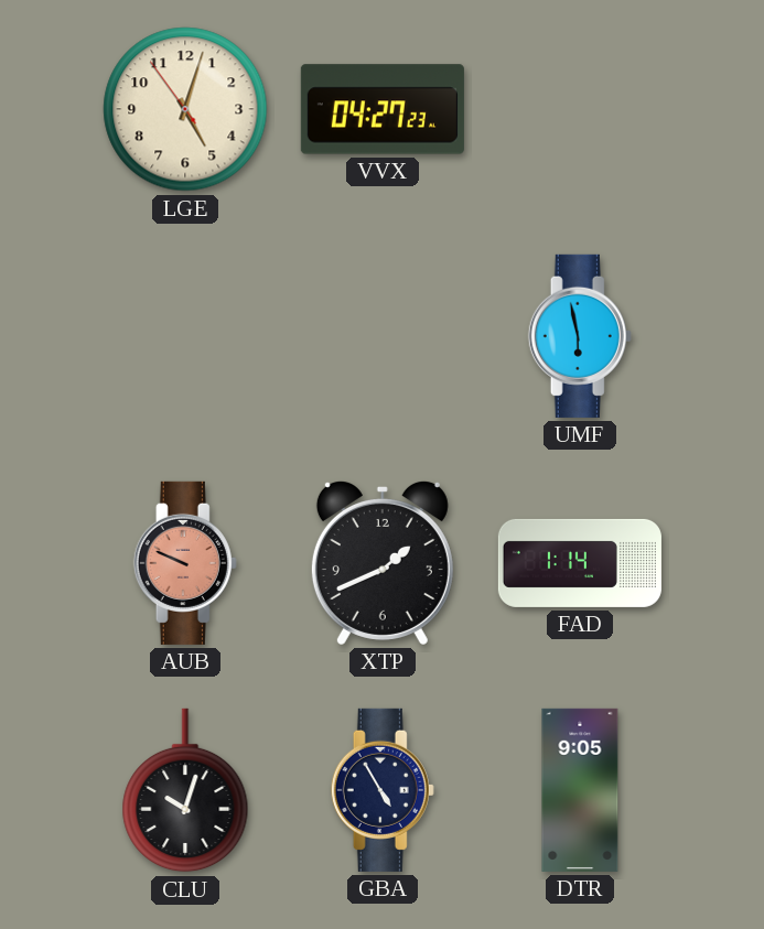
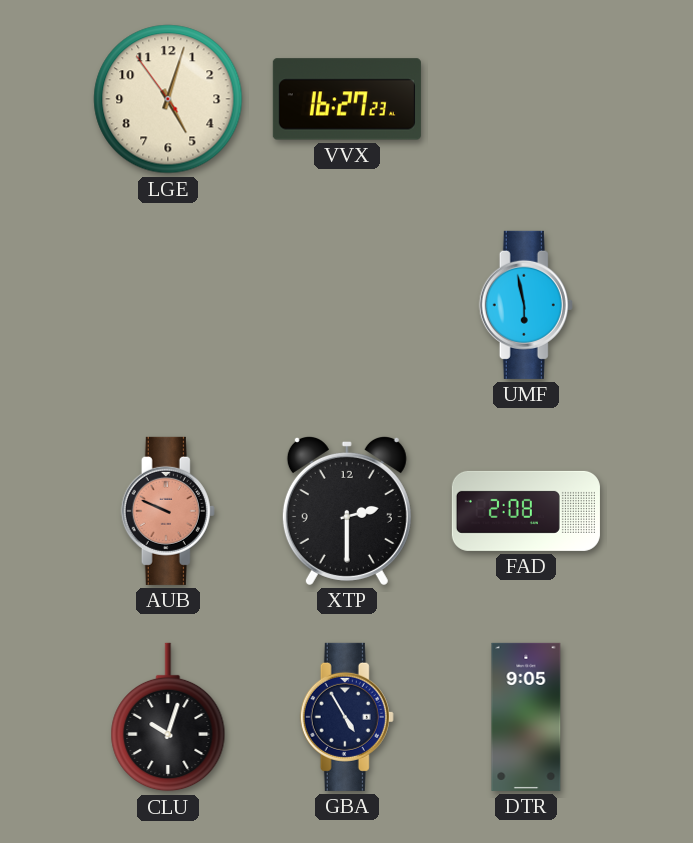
VVX: 04:27 -> 16:27
XTP: 1:41 -> 2:30
FAD: 1:14 -> 2:08
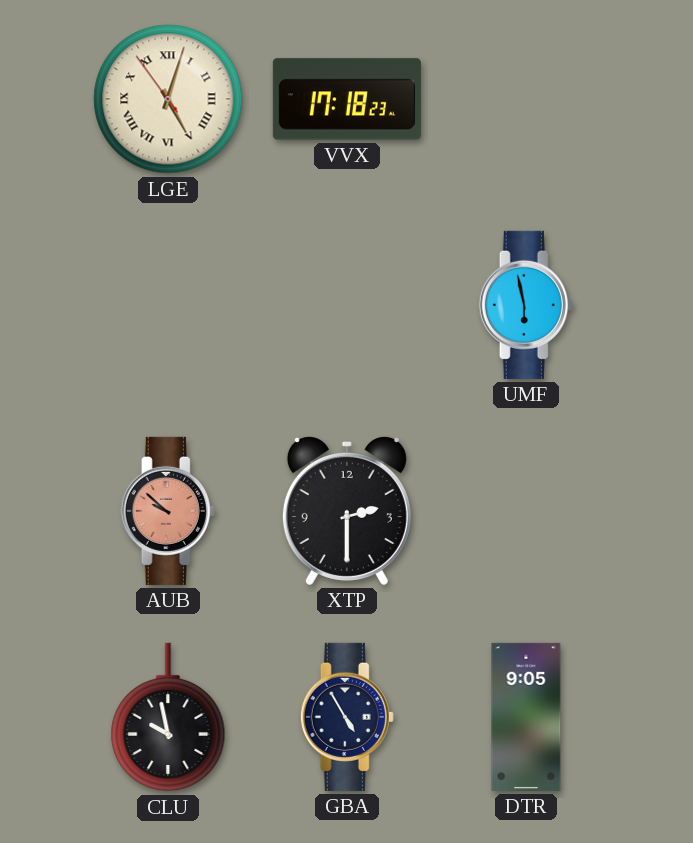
LGE numerals: Arabic -> Roman
VVX: 16:27 -> 17:18
AUB: 9:49 -> 9:52
FAD: 2:08 -> none
CLU: 10:03 -> 9:58
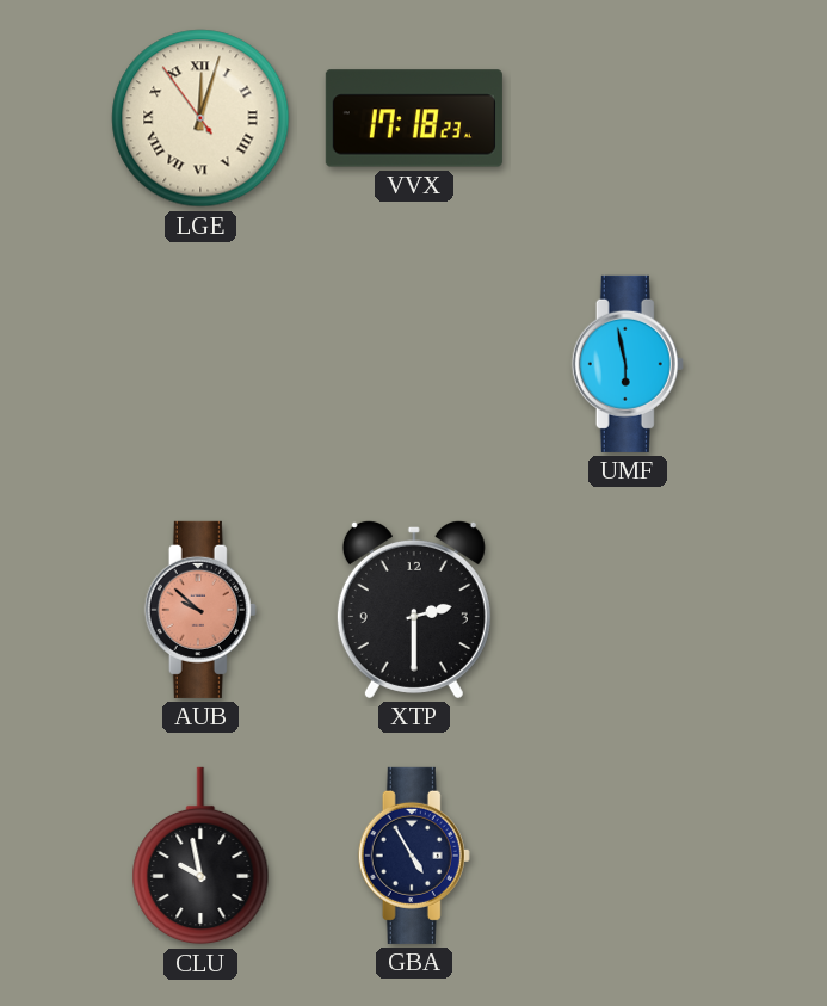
LGE: 5:02 -> 12:02
DTR: 9:05 -> none
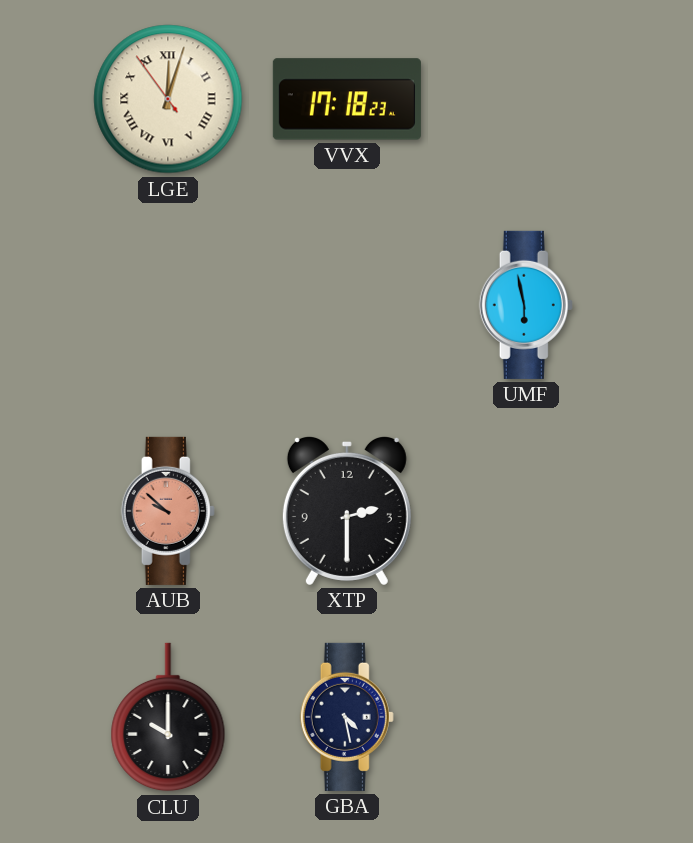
CLU: 9:58 -> 10:00
GBA: 4:55 -> 4:28
